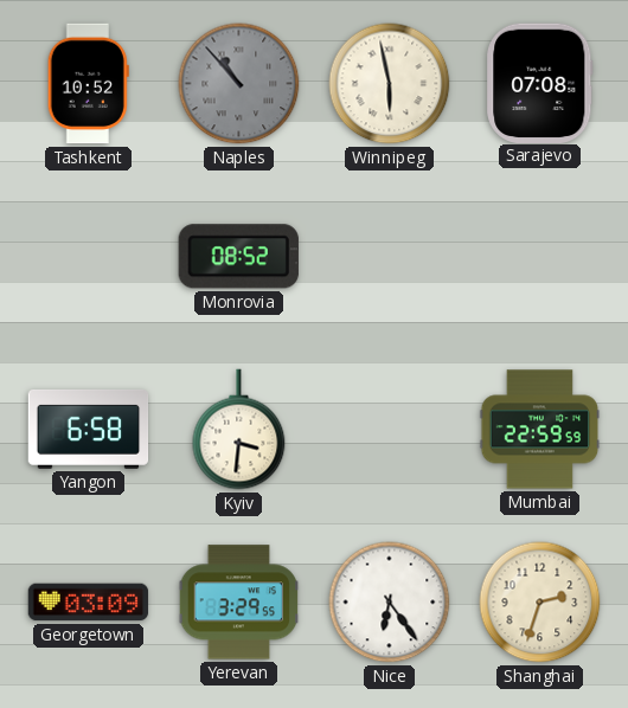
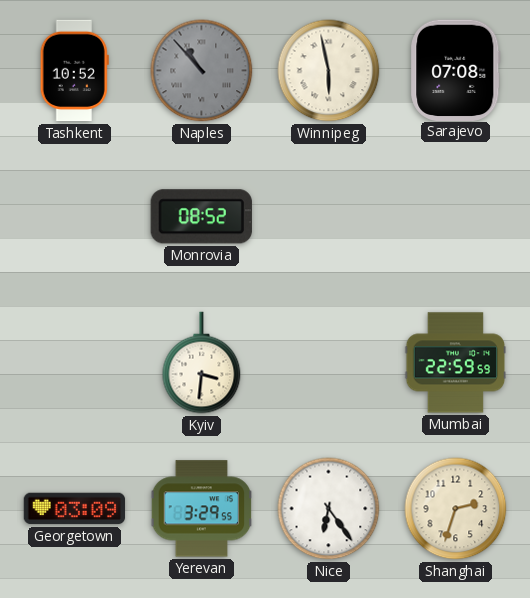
Yangon: 6:58 -> none
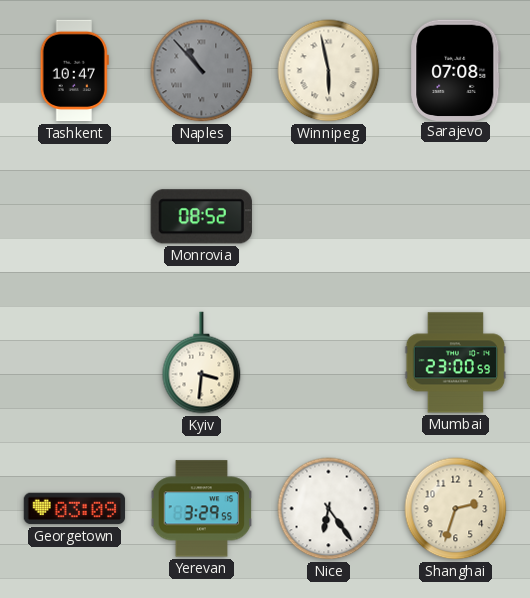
Tashkent: 10:52 -> 10:47
Mumbai: 22:59 -> 23:00
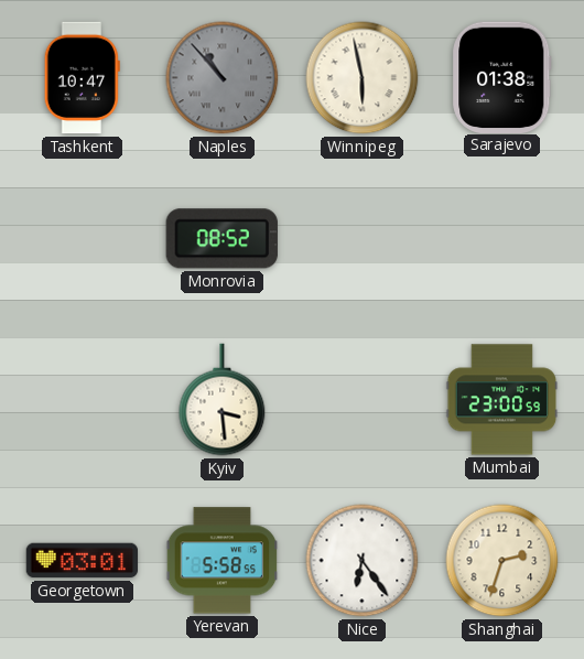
Sarajevo: 07:08 -> 01:38
Kyiv: 3:31 -> 3:29
Georgetown: 03:09 -> 03:01
Yerevan: 3:29 -> 5:58
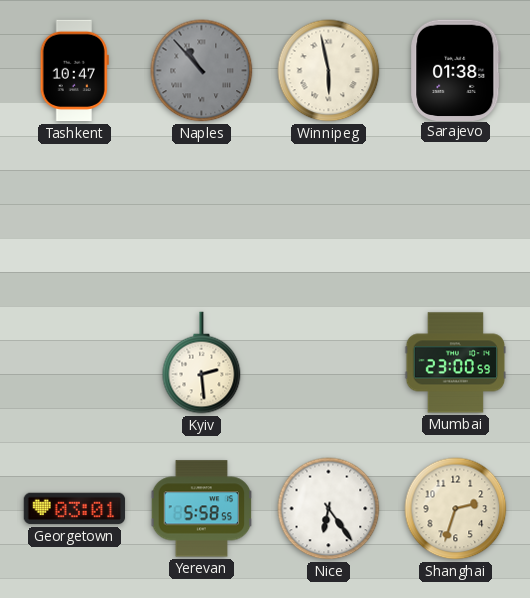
Monrovia: 08:52 -> none
Kyiv: 3:29 -> 2:29
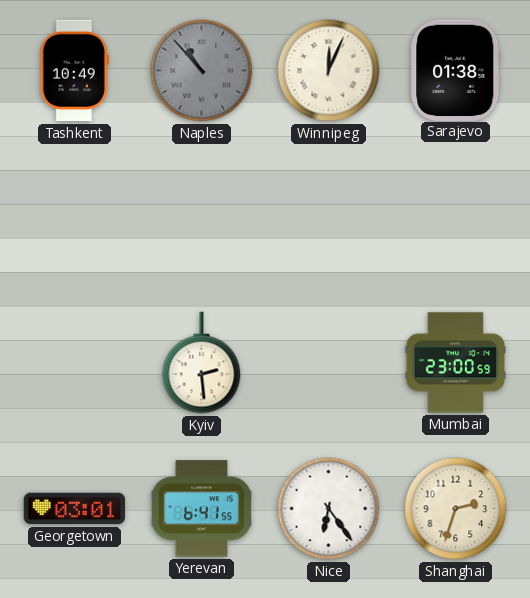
Tashkent: 10:47 -> 10:49
Winnipeg: 5:58 -> 12:04
Yerevan: 5:58 -> 6:41
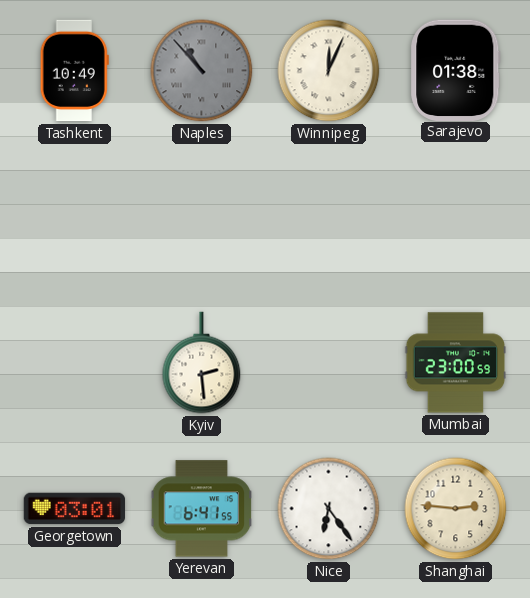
Shanghai: 2:33 -> 2:46
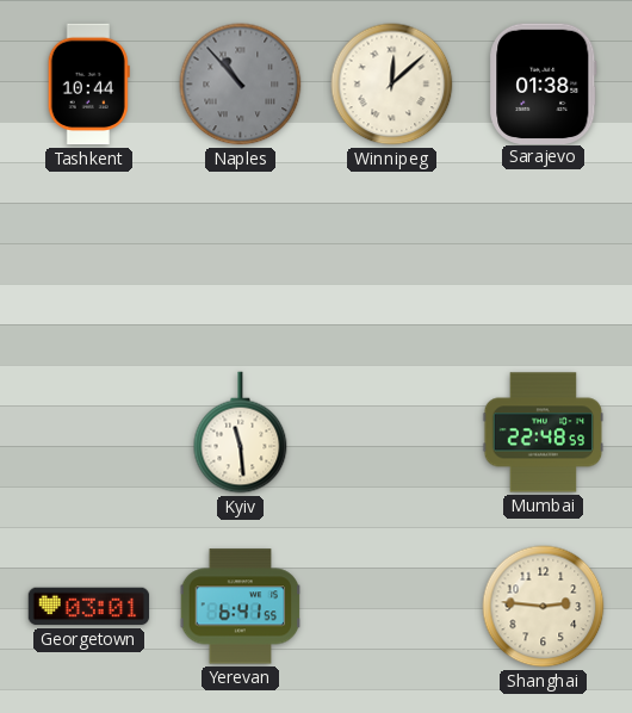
Tashkent: 10:49 -> 10:44
Winnipeg: 12:04 -> 12:08
Kyiv: 2:29 -> 11:29
Mumbai: 23:00 -> 22:48
Nice: 6:24 -> none
